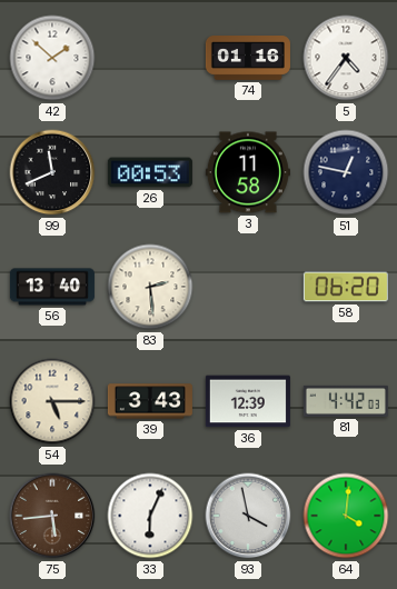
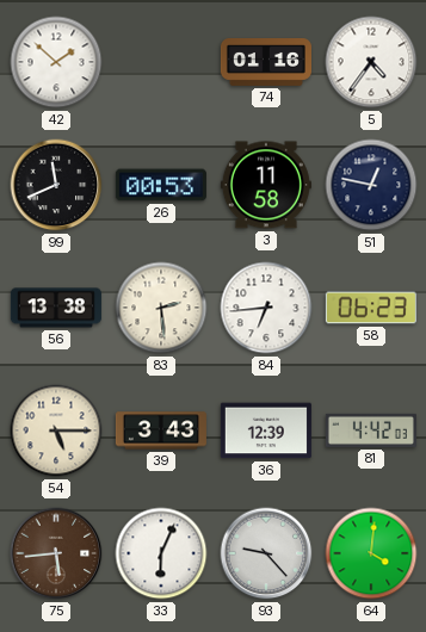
56: 13:40 -> 13:38
84: none -> 6:44
58: 06:20 -> 06:23
93: 3:58 -> 9:23
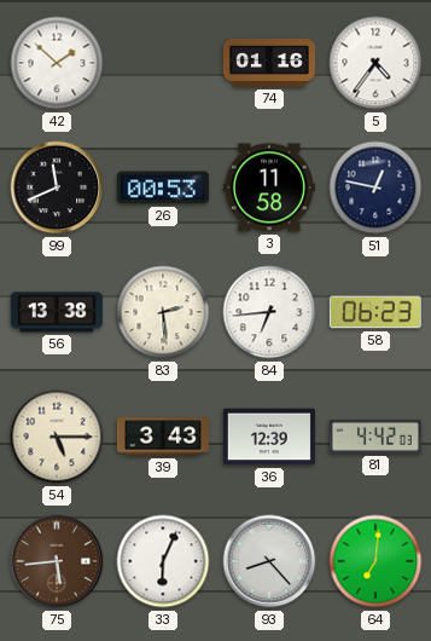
93: 9:23 -> 8:23
64: 4:01 -> 7:01
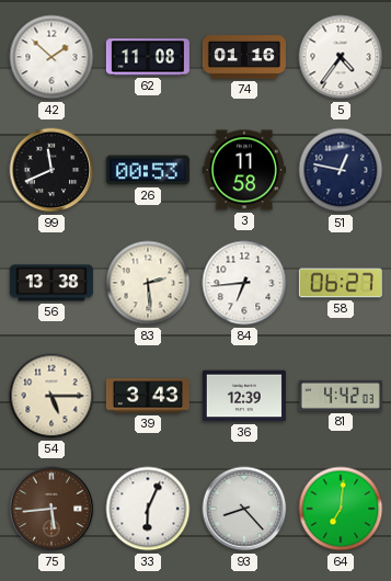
62: none -> 11:08
58: 06:23 -> 06:27
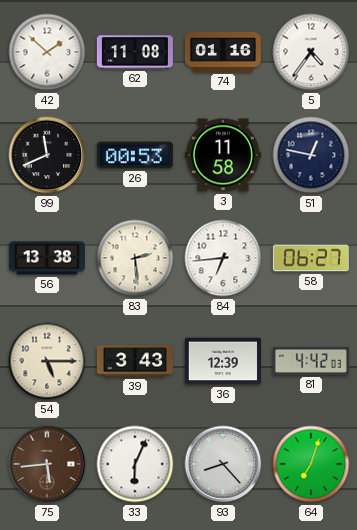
64: 7:01 -> 7:03
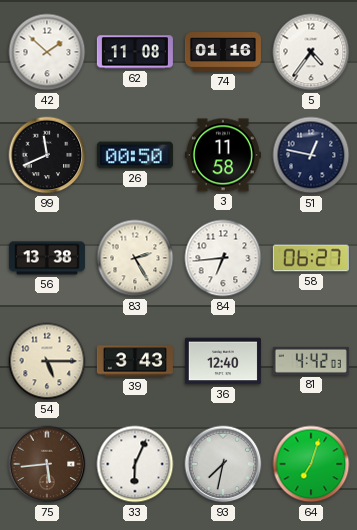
26: 00:53 -> 00:50
83: 2:29 -> 2:25
36: 12:39 -> 12:40
93: 8:23 -> 7:32
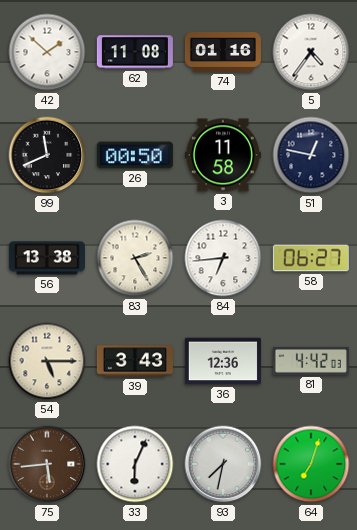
36: 12:40 -> 12:36
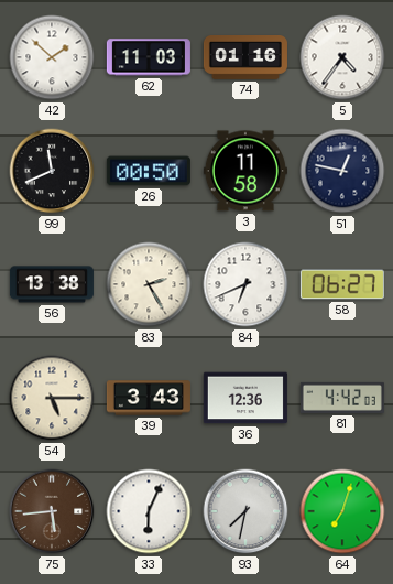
62: 11:08 -> 11:03
84: 6:44 -> 6:41
